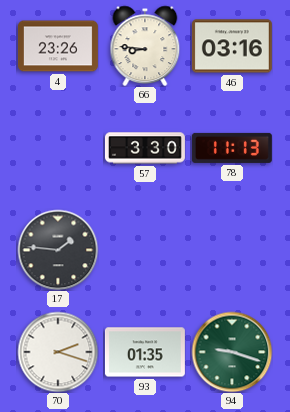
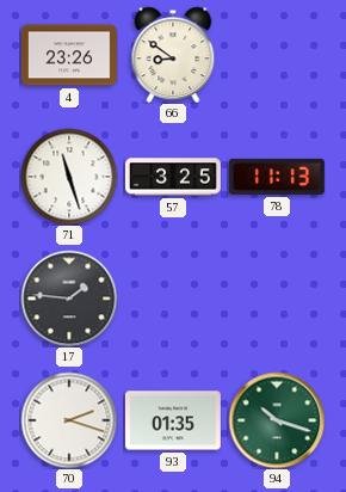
66: 8:46 -> 8:51
46: 03:16 -> none
71: none -> 11:27
57: 3:30 -> 3:25
94: 9:18 -> 10:18
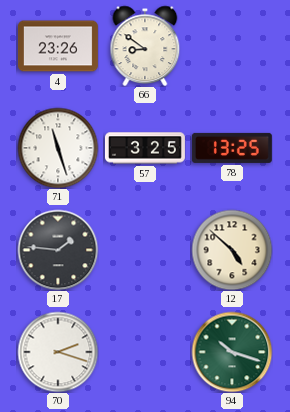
78: 11:13 -> 13:25
12: none -> 4:52
93: 01:35 -> none
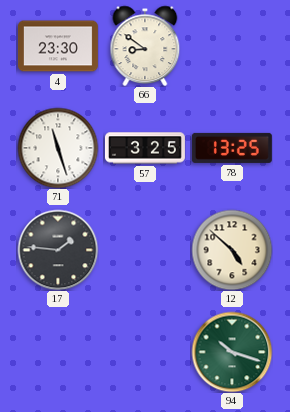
4: 23:26 -> 23:30
70: 2:18 -> none
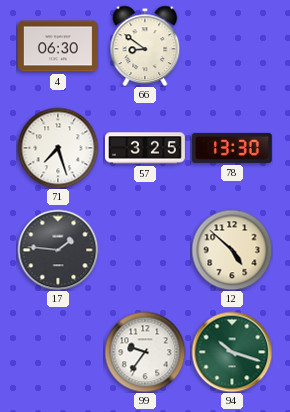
4: 23:30 -> 06:30
71: 11:27 -> 7:27
78: 13:25 -> 13:30
99: none -> 9:36
